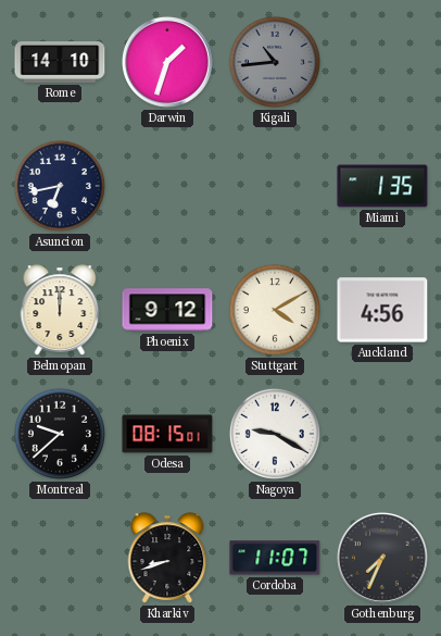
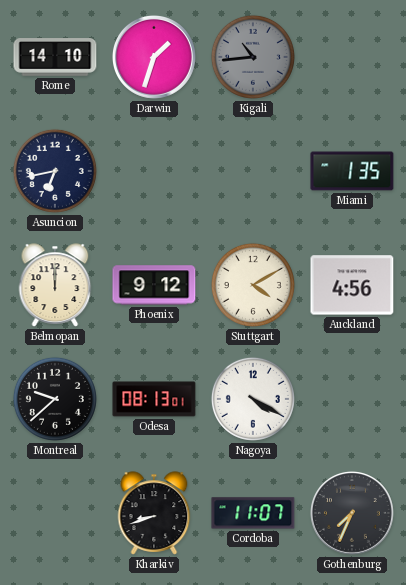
Odesa: 08:15 -> 08:13
Nagoya: 9:20 -> 4:20
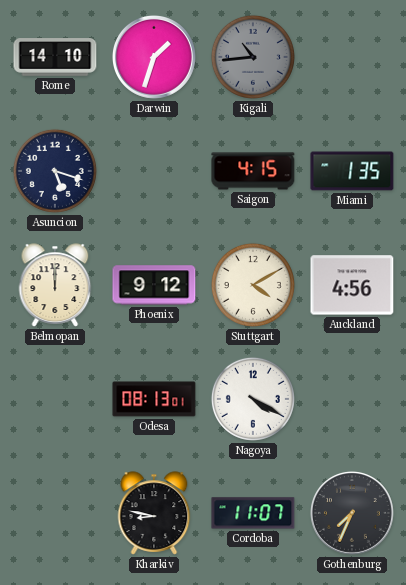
Asuncion: 6:43 -> 5:18
Saigon: none -> 4:15
Montreal: 9:38 -> none
Kharkiv: 8:42 -> 8:47
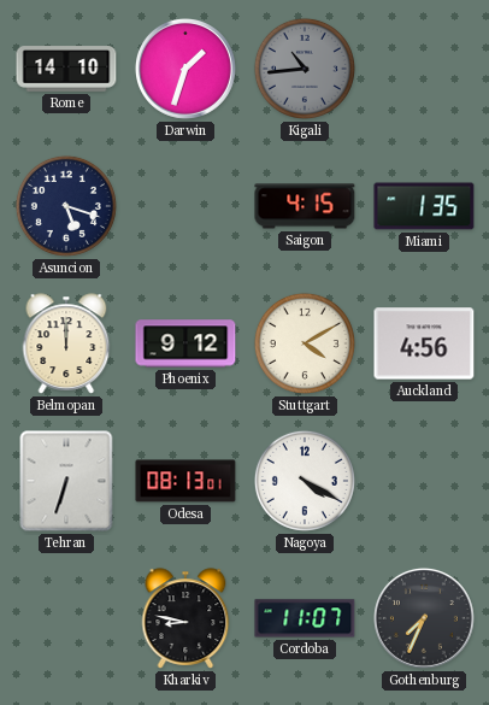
Tehran: none -> 6:33
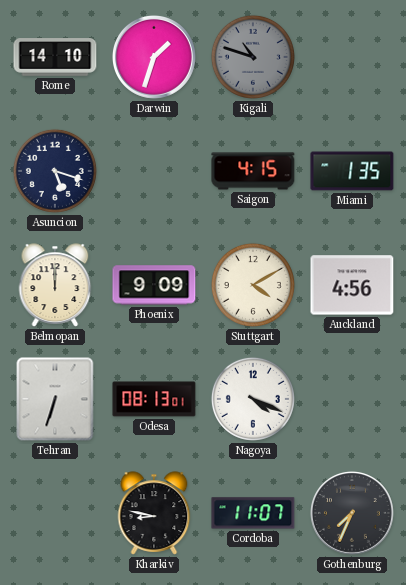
Kigali: 10:44 -> 10:48
Phoenix: 9:12 -> 9:09
Nagoya: 4:20 -> 4:19
